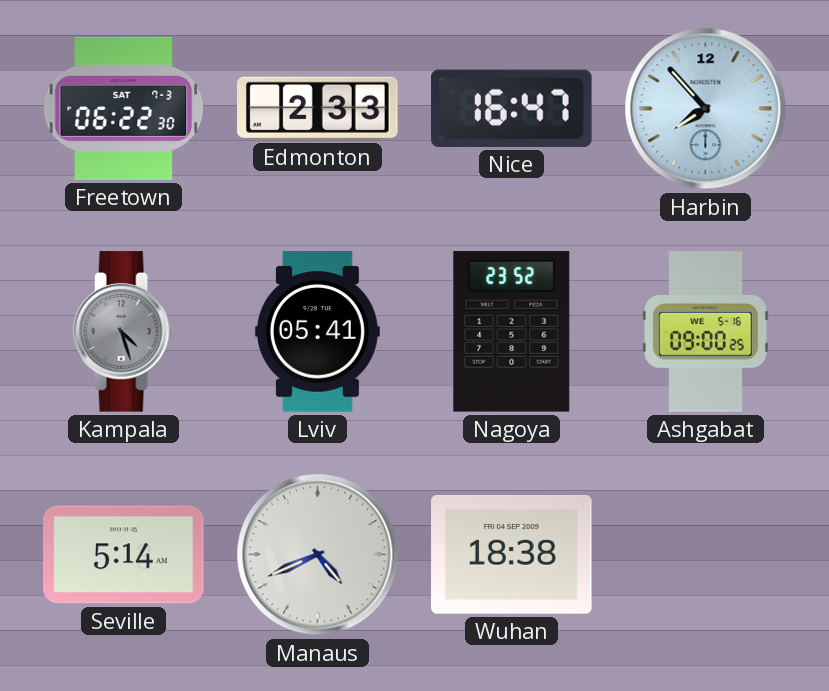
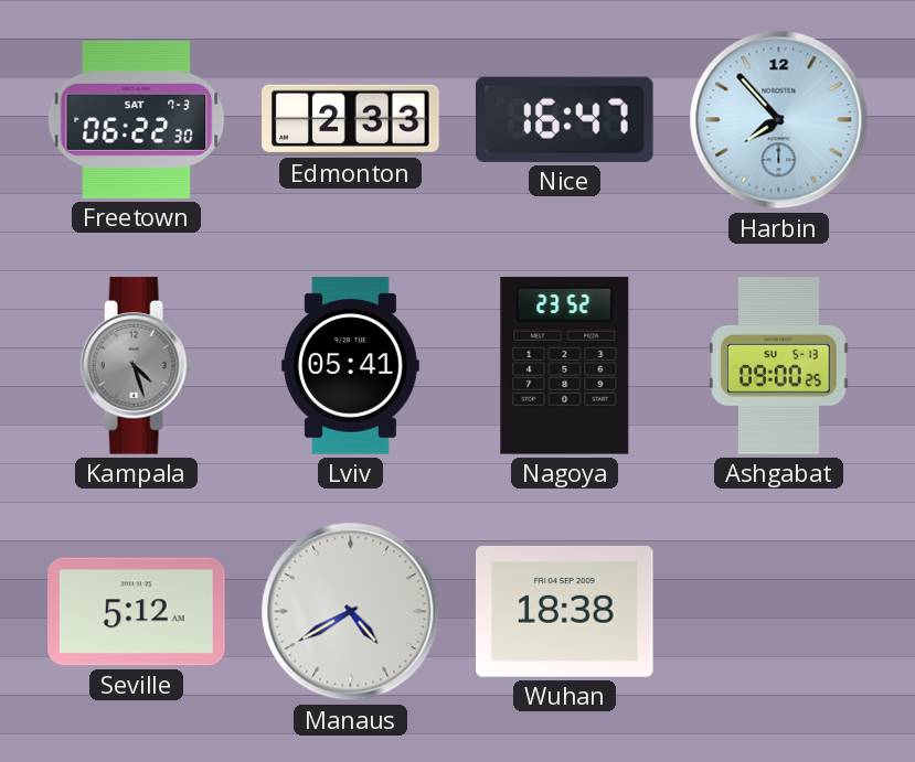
Ashgabat date: WE 5-16 -> SU 5-13
Seville: 5:14 -> 5:12
Manaus: 4:41 -> 4:40
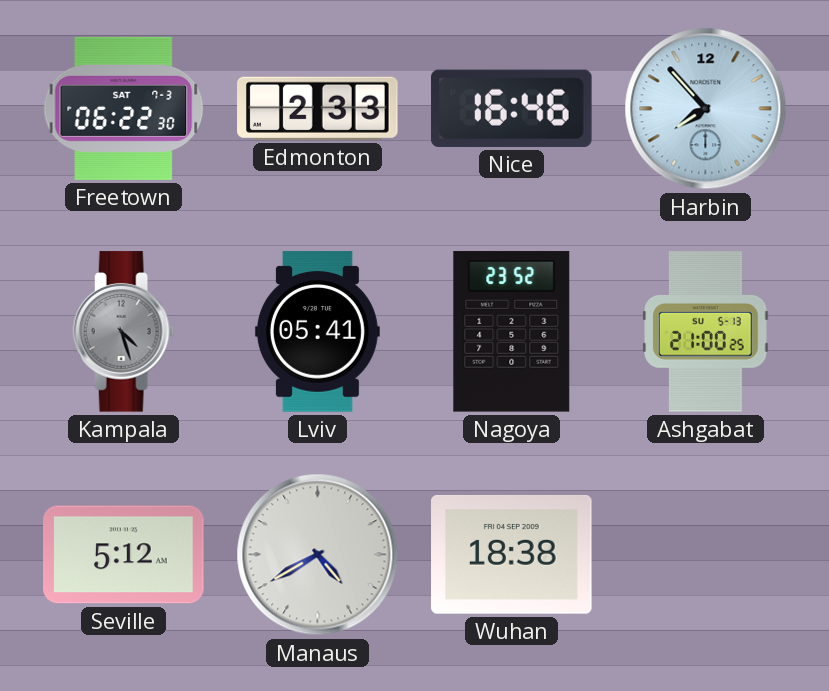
Nice: 16:47 -> 16:46
Ashgabat: 09:00 -> 21:00
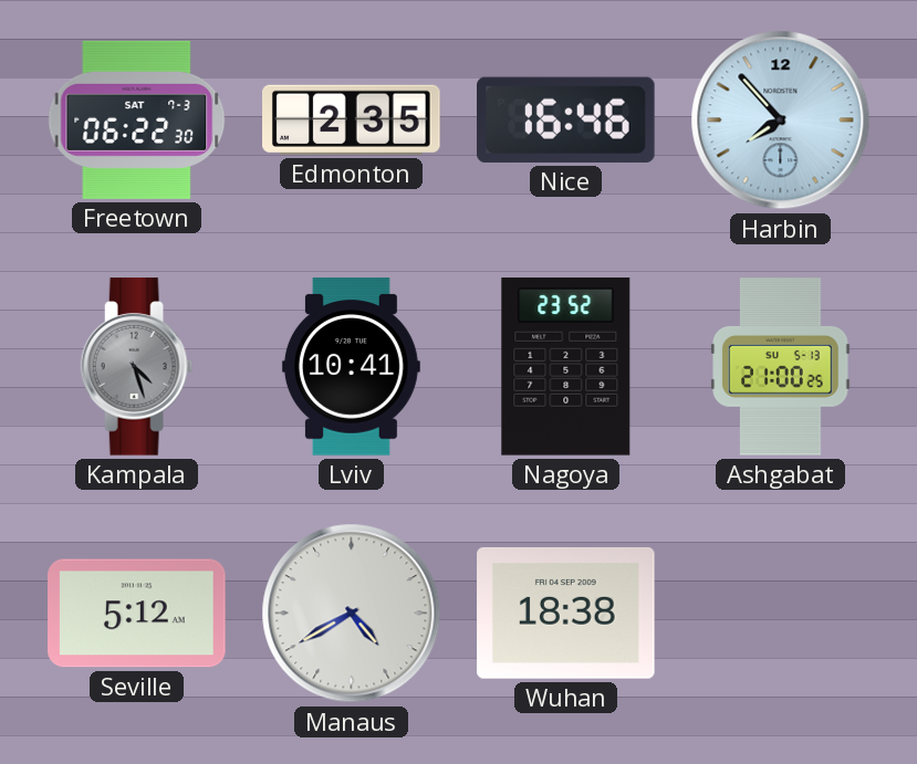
Edmonton: 2:33 -> 2:35
Lviv: 05:41 -> 10:41
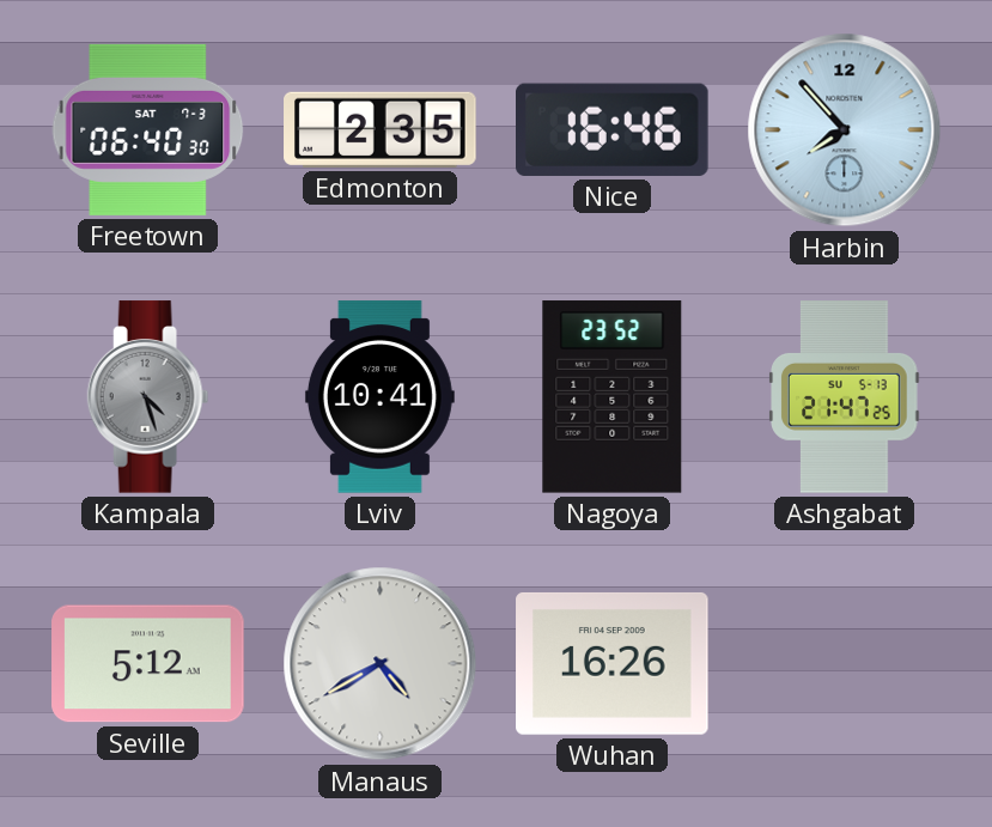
Freetown: 06:22 -> 06:40
Ashgabat: 21:00 -> 21:47
Wuhan: 18:38 -> 16:26
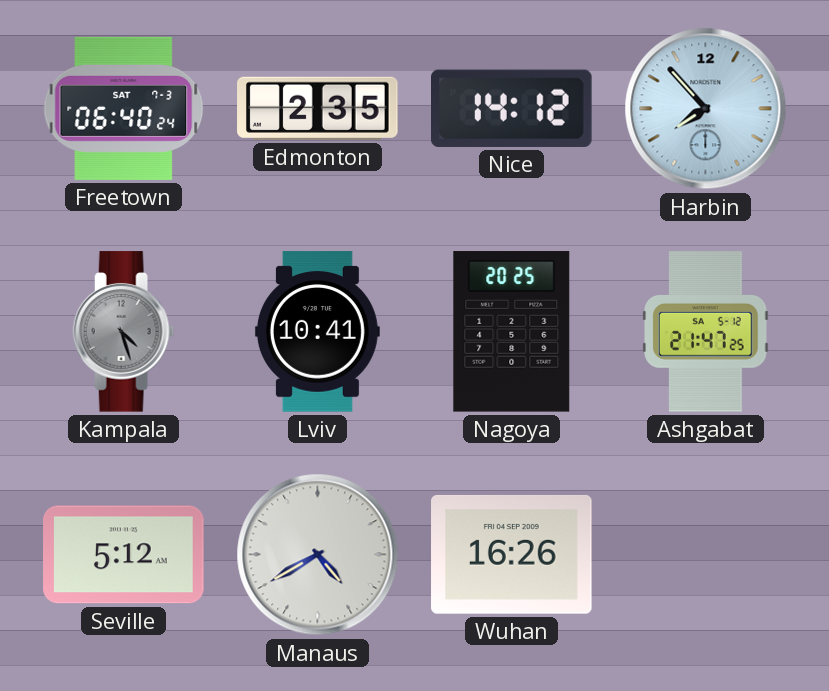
Freetown: 06:40:30 -> 06:40:24
Nice: 16:46 -> 14:12
Nagoya: 23:52 -> 20:25
Ashgabat date: SU 5-13 -> SA 5-12
